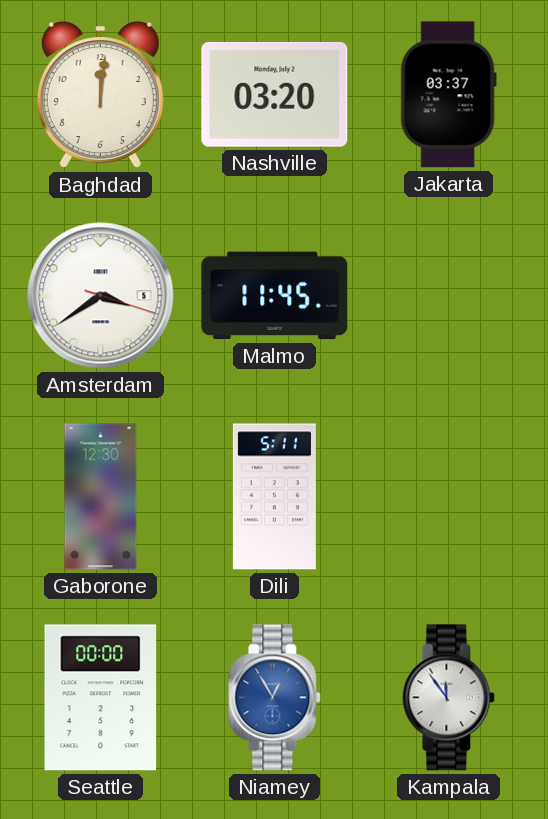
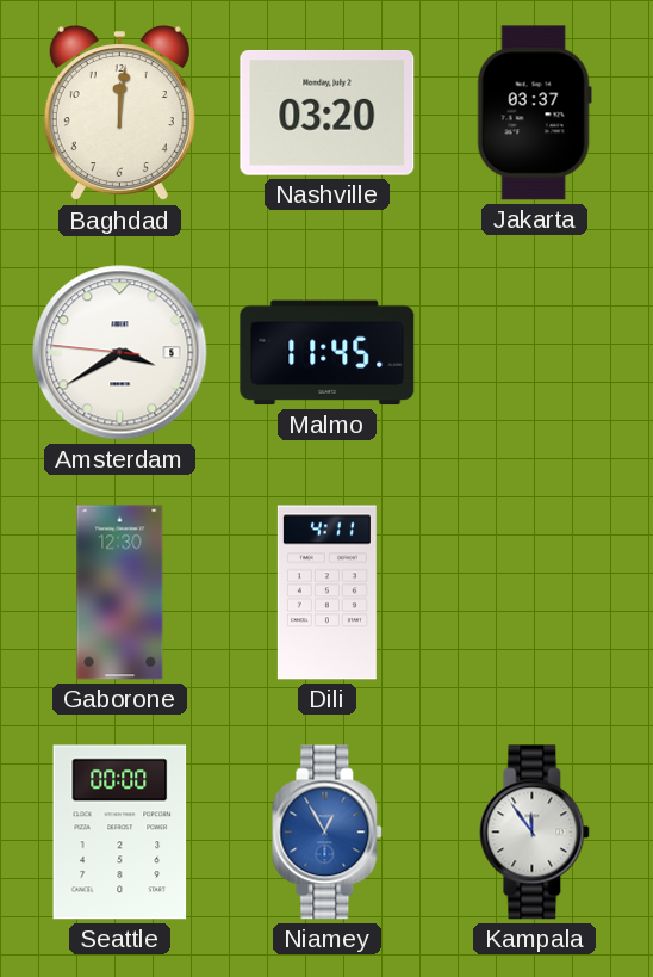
Amsterdam: 3:39:18 -> 3:39:46
Dili: 5:11 -> 4:11
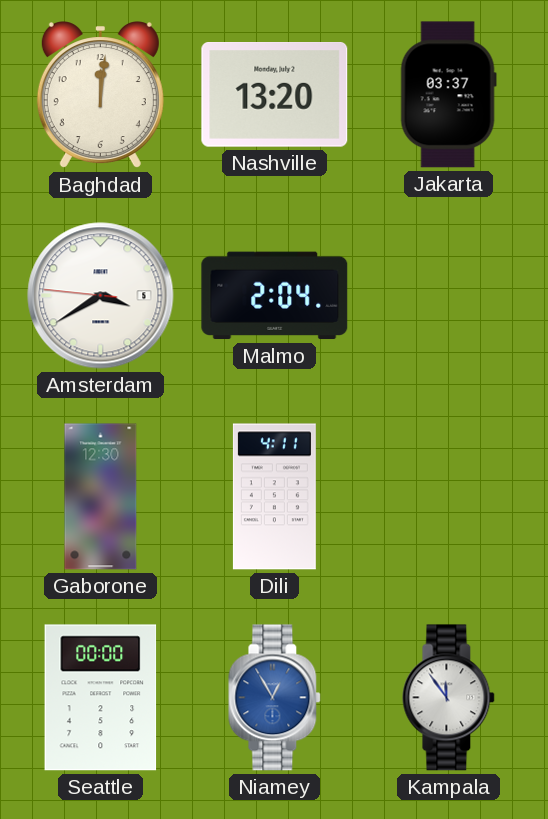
Nashville: 03:20 -> 13:20
Malmo: 11:45 -> 2:04
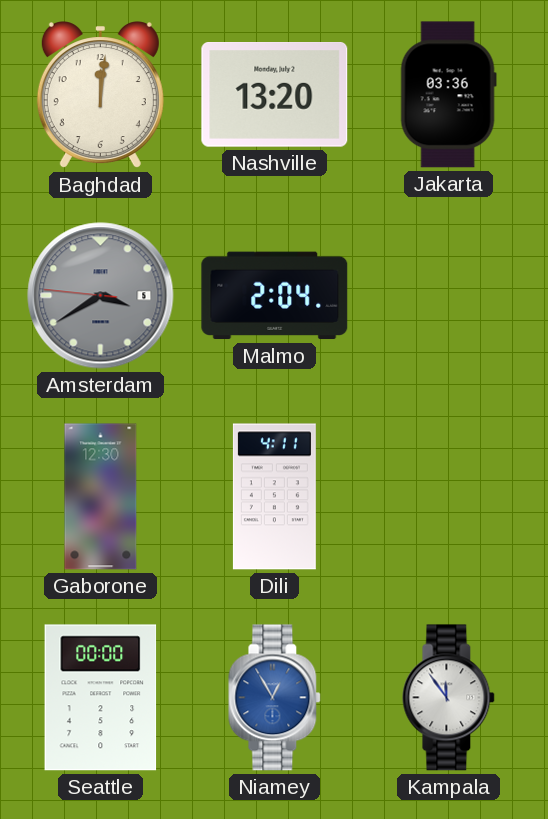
Jakarta: 03:37 -> 03:36
Amsterdam dial: white -> grey
